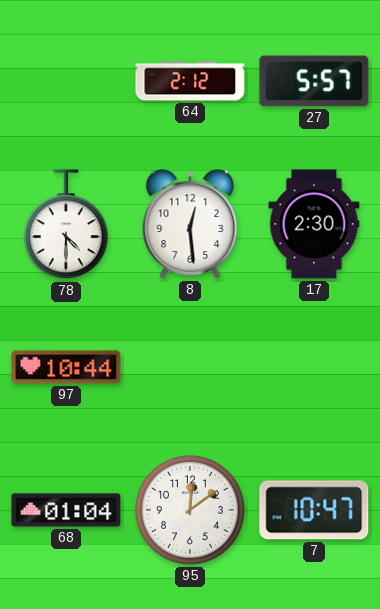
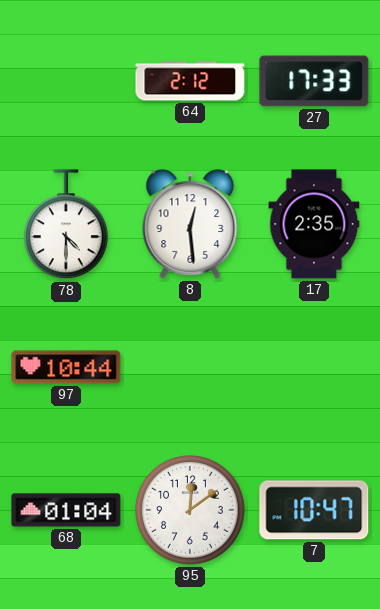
27: 5:57 -> 17:33
17: 2:30 -> 2:35
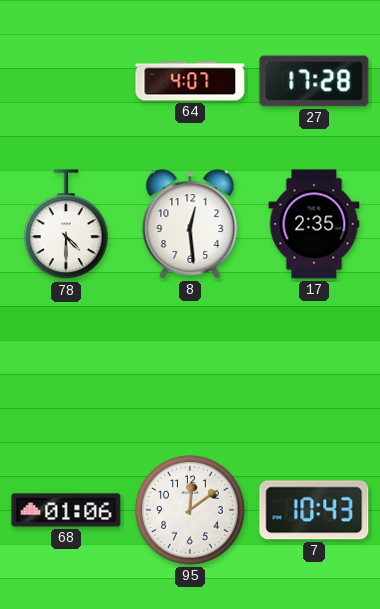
64: 2:12 -> 4:07
27: 17:33 -> 17:28
97: 10:44 -> none
68: 01:04 -> 01:06
7: 10:47 -> 10:43
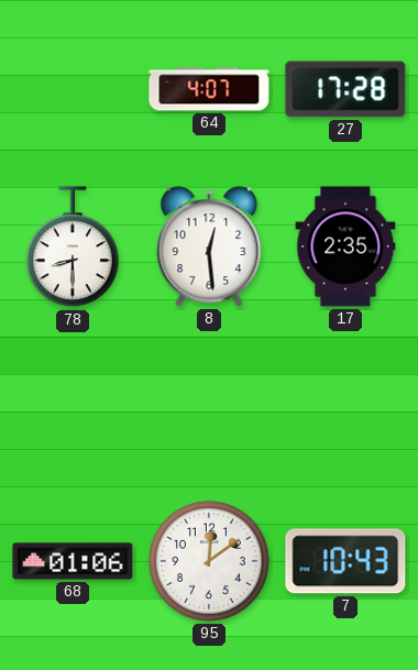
78: 4:30 -> 8:30
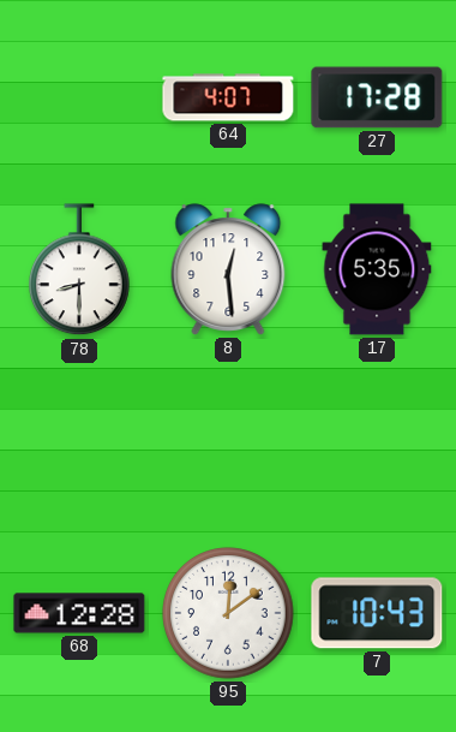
17: 2:35 -> 5:35
68: 01:06 -> 12:28
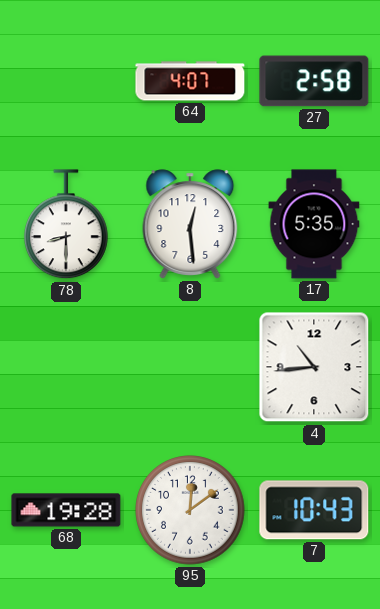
27: 17:28 -> 2:58
4: none -> 10:44
68: 12:28 -> 19:28
